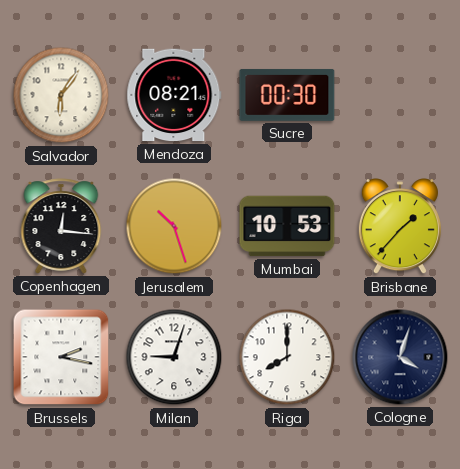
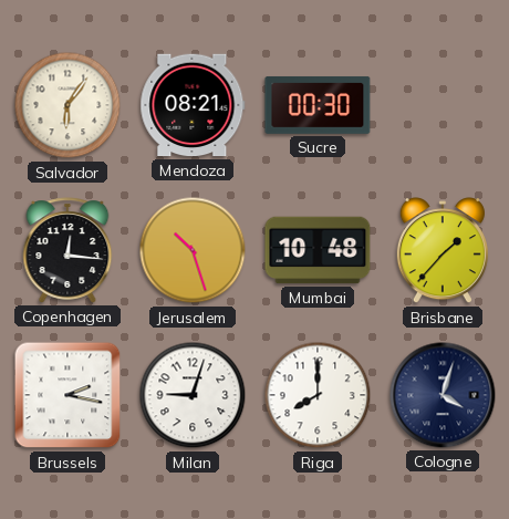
Mumbai: 10:53 -> 10:48
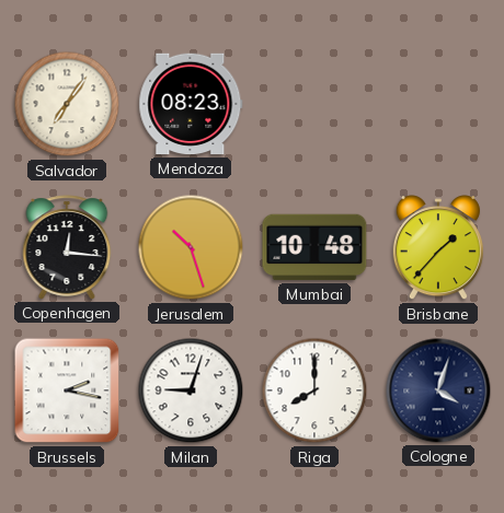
Salvador: 6:06 -> 7:06
Mendoza: 08:21 -> 08:23
Sucre: 00:30 -> none
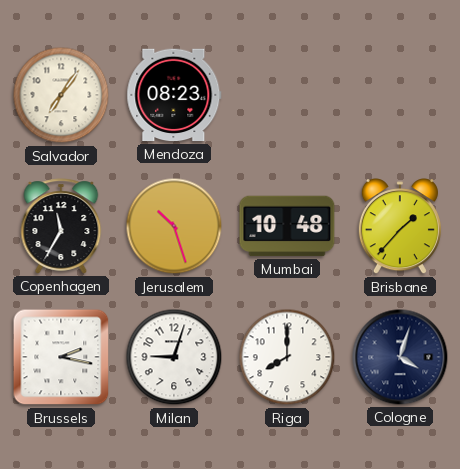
Copenhagen: 12:16 -> 11:35
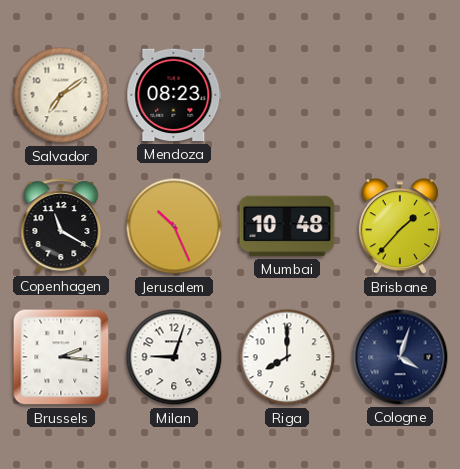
Salvador: 7:06 -> 7:09
Copenhagen: 11:35 -> 11:20
Jerusalem: 10:27 -> 10:26
Brussels: 2:17 -> 2:16
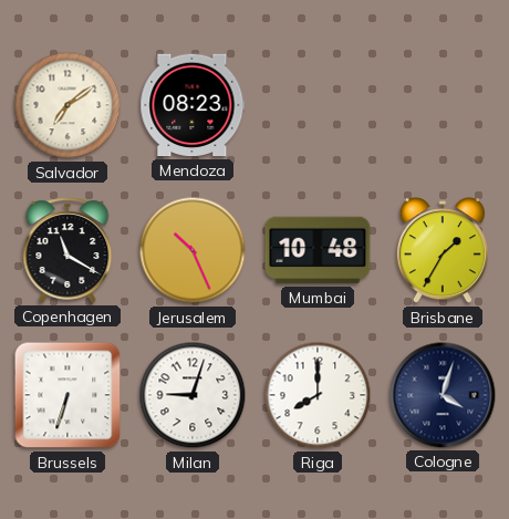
Brisbane: 1:37 -> 1:35
Brussels: 2:16 -> 6:33
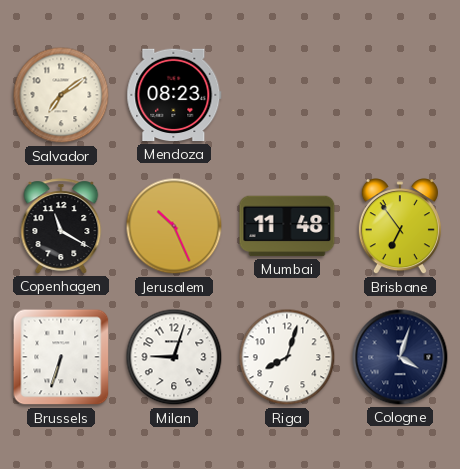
Mumbai: 10:48 -> 11:48
Brisbane: 1:35 -> 6:54
Riga: 8:00 -> 8:03
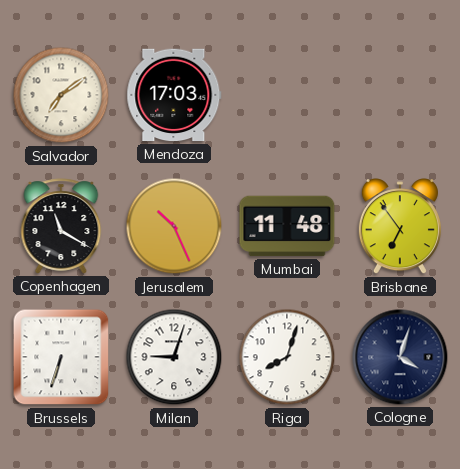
Mendoza: 08:23 -> 17:03
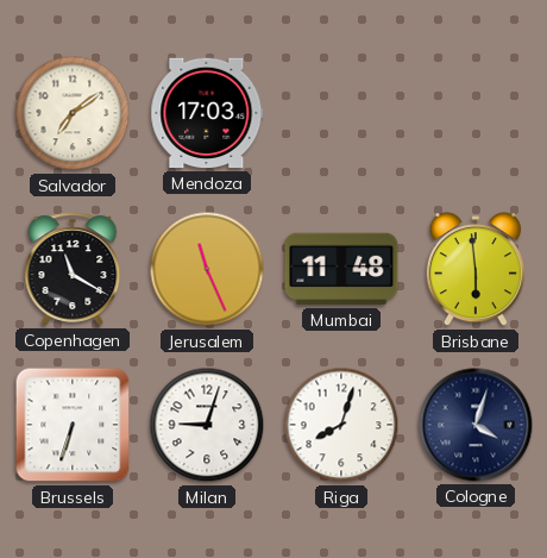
Jerusalem: 10:26 -> 11:26
Brisbane: 6:54 -> 5:59
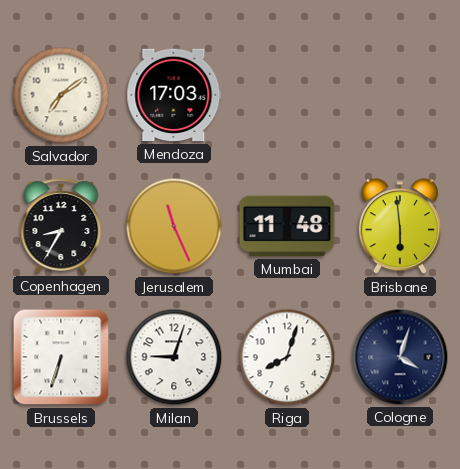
Copenhagen: 11:20 -> 8:35
